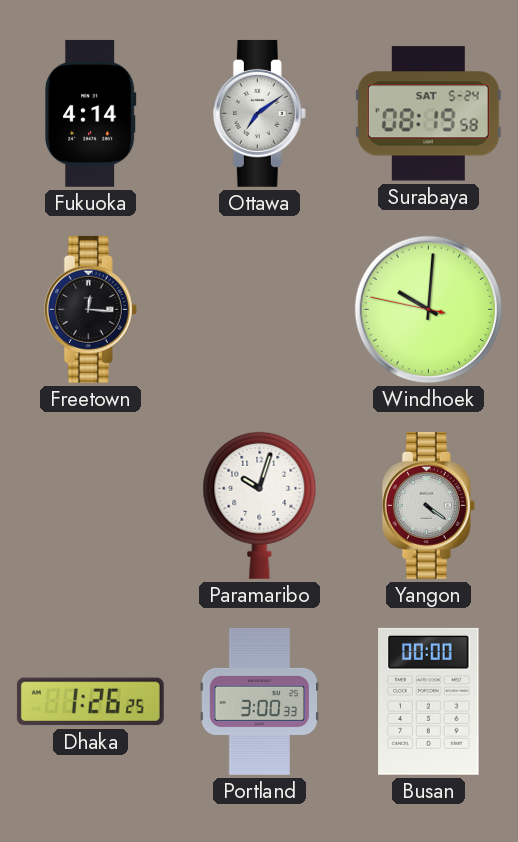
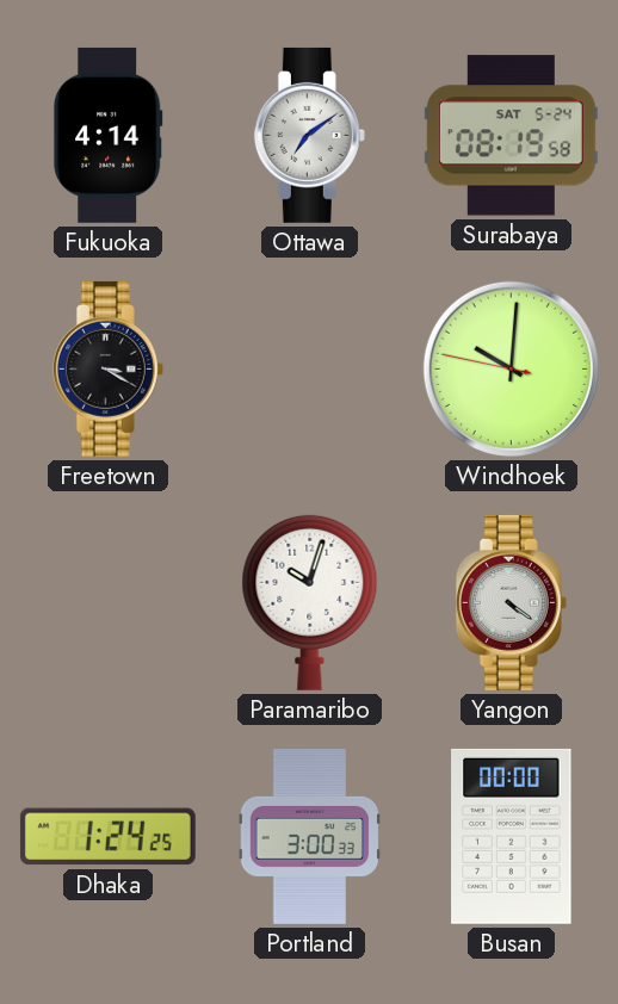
Freetown: 12:16 -> 3:20
Dhaka: 1:26 -> 1:24
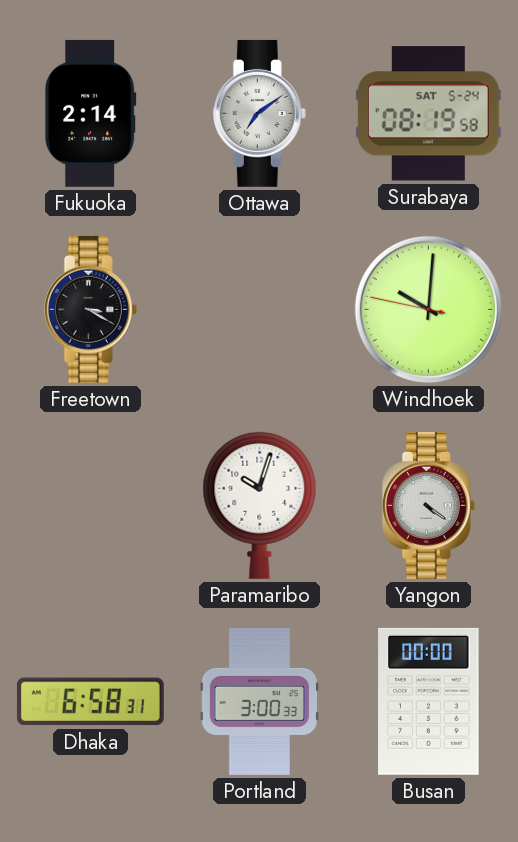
Fukuoka: 4:14 -> 2:14
Dhaka: 1:24 -> 6:58
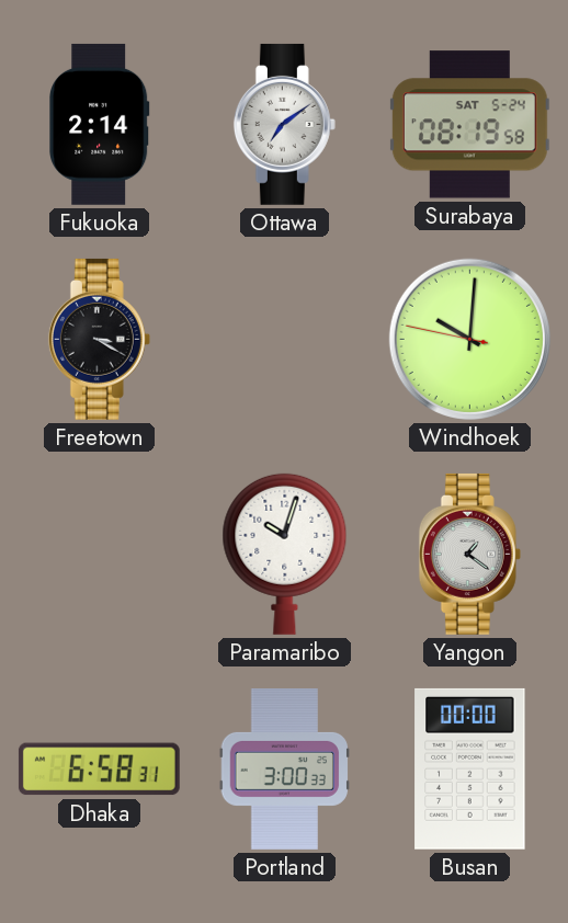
Yangon: 4:21 -> 1:21
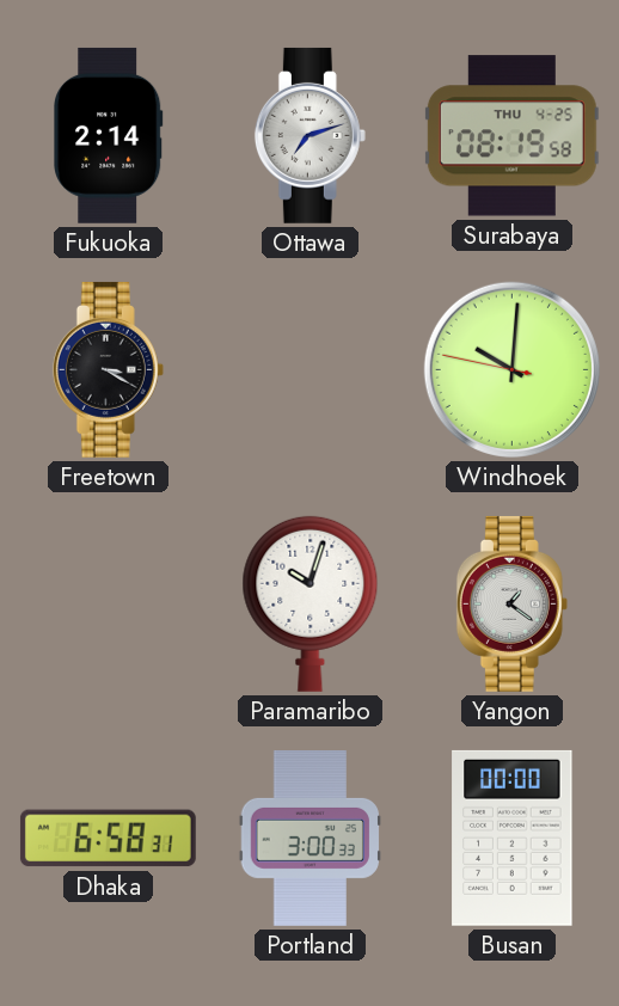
Ottawa: 7:09 -> 7:12
Surabaya date: SAT 5-24 -> THU 4-25
